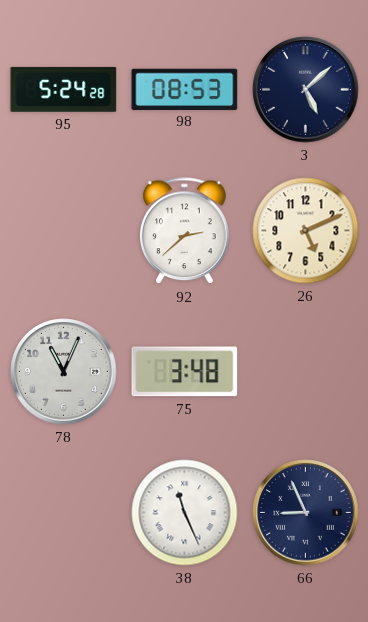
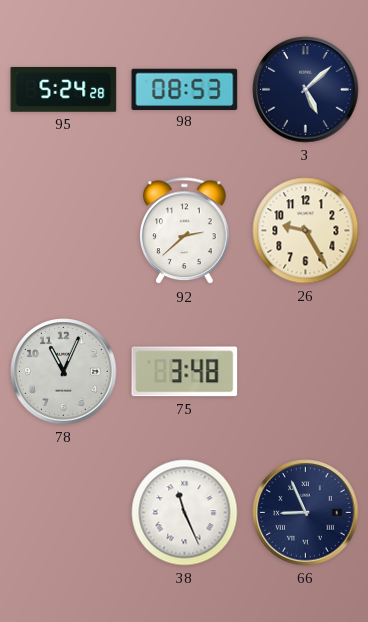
26: 5:11 -> 9:25
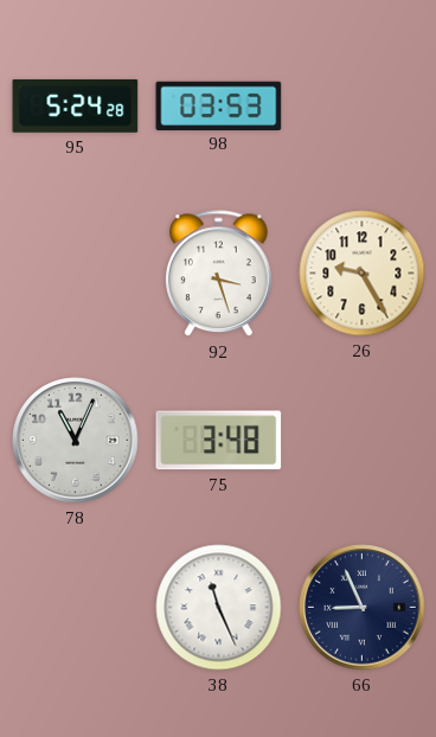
98: 08:53 -> 03:53
3: 5:08 -> none
92: 2:38 -> 3:27
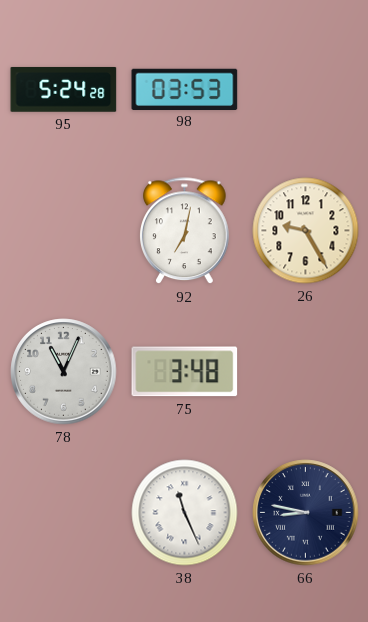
92: 3:27 -> 7:02
66: 8:56 -> 8:47
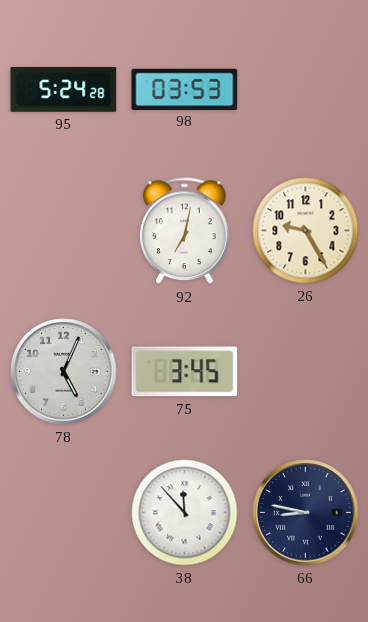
78: 11:04 -> 5:04
75: 3:48 -> 3:45
38: 11:26 -> 11:53
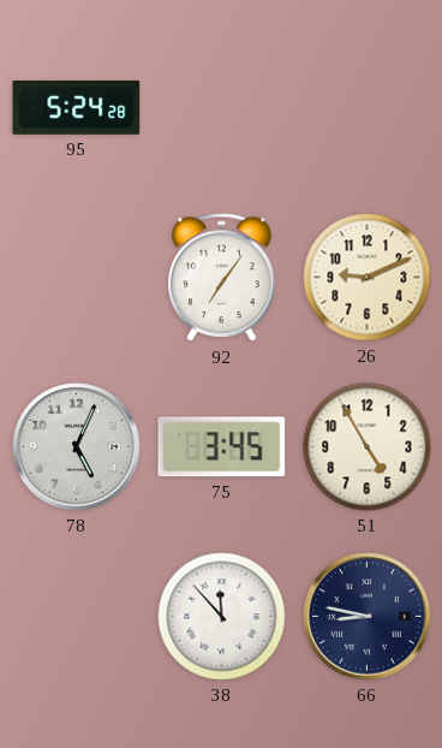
98: 03:53 -> none
92: 7:02 -> 7:06
26: 9:25 -> 9:11
51: none -> 4:55
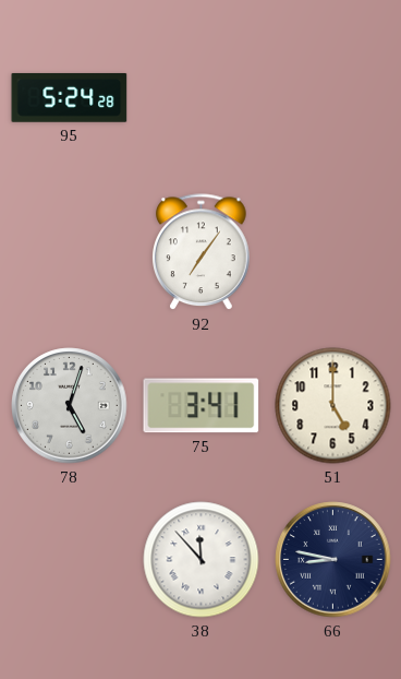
26: 9:11 -> none
78: 5:04 -> 5:03
75: 3:45 -> 3:41
51: 4:55 -> 5:00
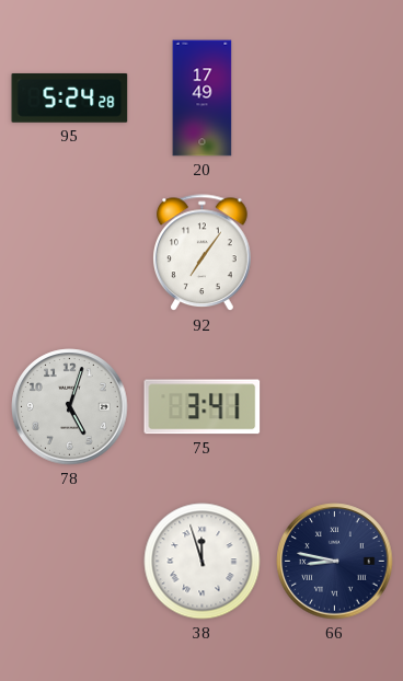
20: none -> 17:49
51: 5:00 -> none
38: 11:53 -> 11:57
